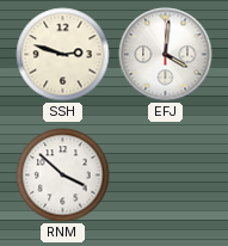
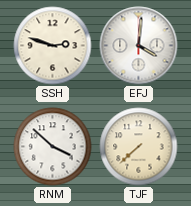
TJF: none -> 7:38
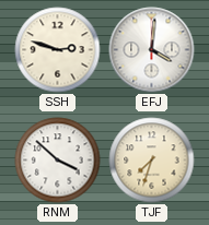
TJF: 7:38 -> 7:33
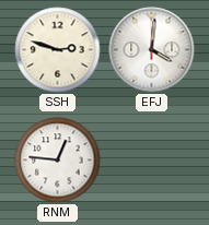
RNM: 3:52 -> 12:46
TJF: 7:33 -> none
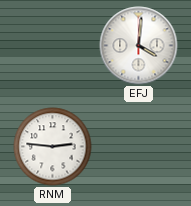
SSH: 2:48 -> none
RNM: 12:46 -> 2:46
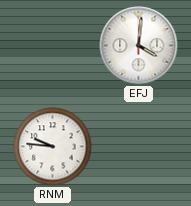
RNM: 2:46 -> 9:46
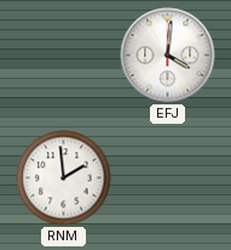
RNM: 9:46 -> 1:59
